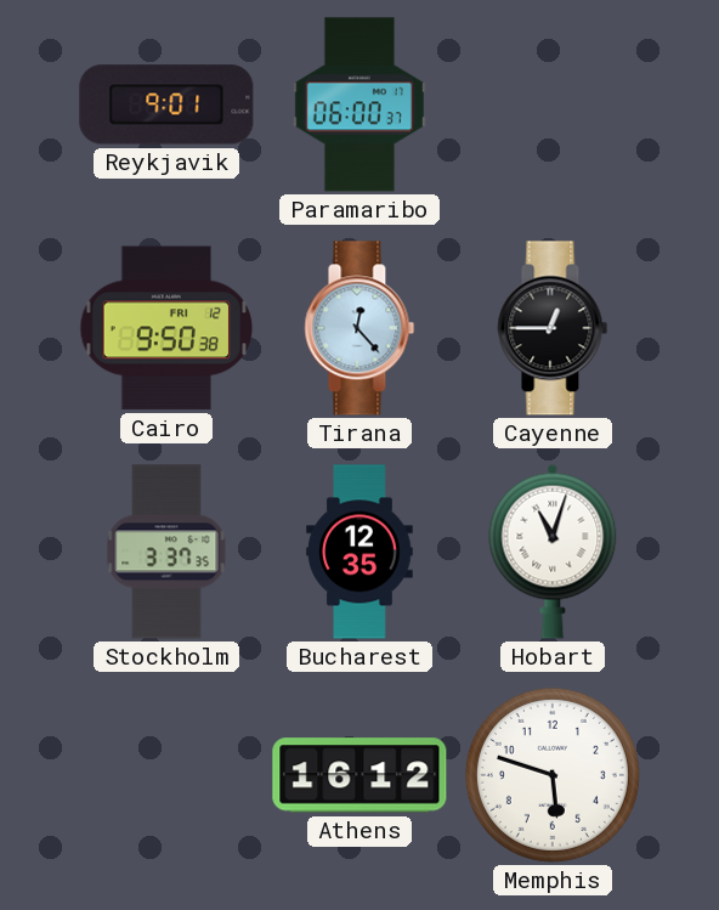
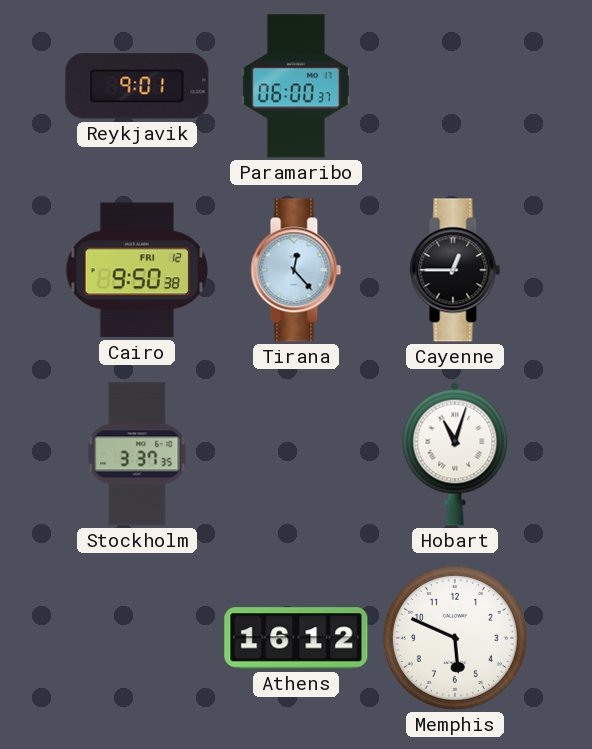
Bucharest: 12:35 -> none
Memphis: 5:48 -> 5:49
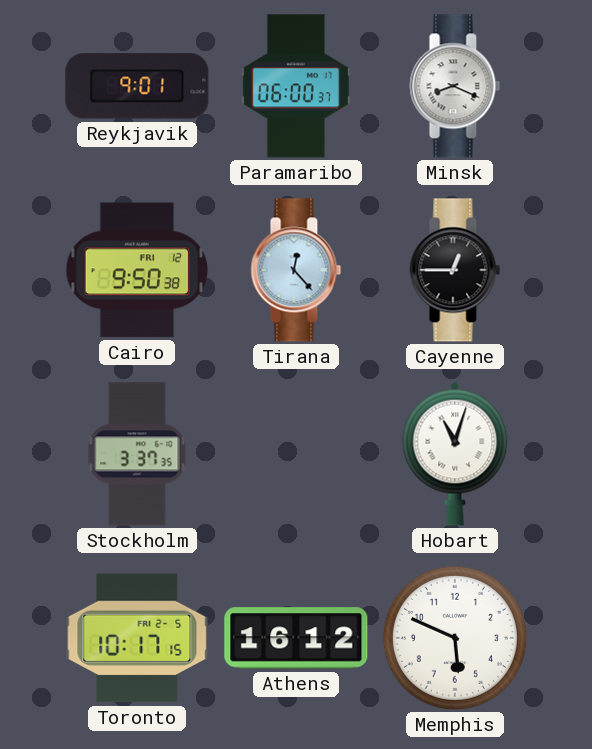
Minsk: none -> 8:19
Toronto: none -> 10:17
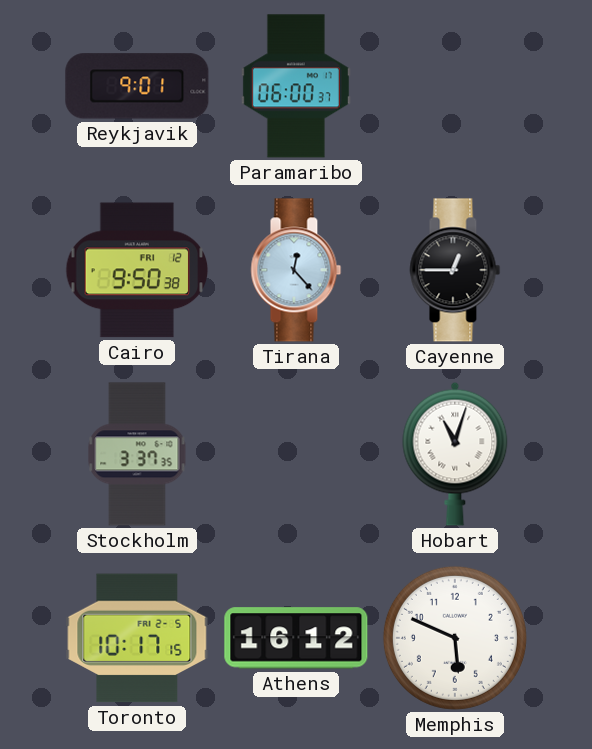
Minsk: 8:19 -> none
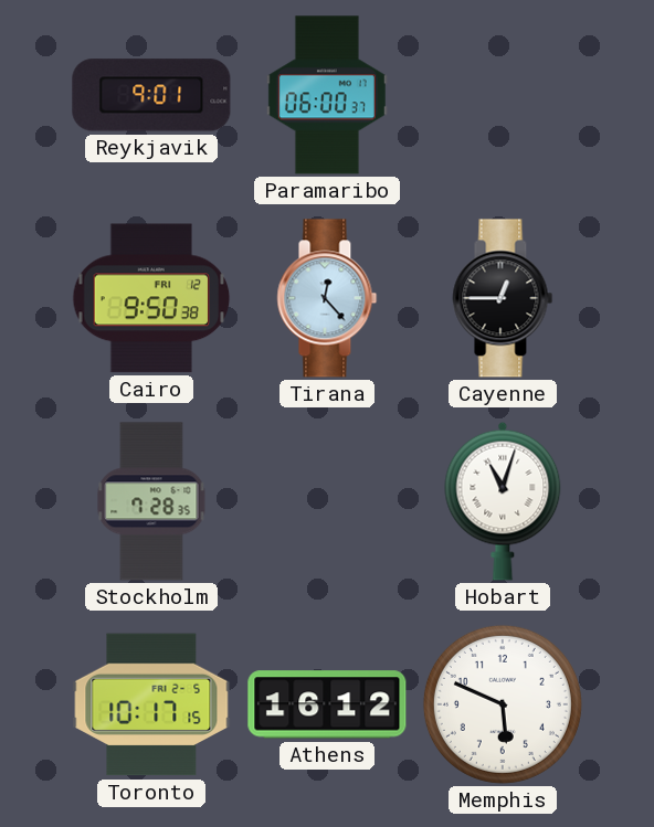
Stockholm: 3:37 -> 7:28
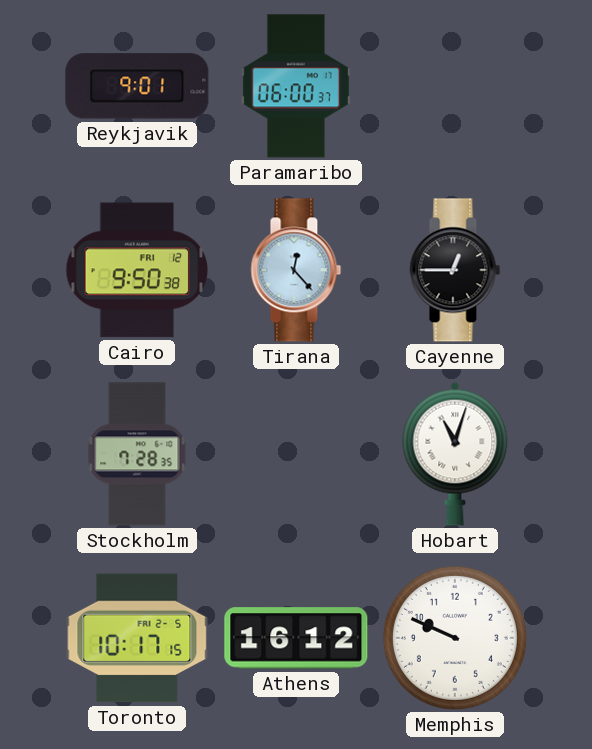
Memphis: 5:49 -> 9:49
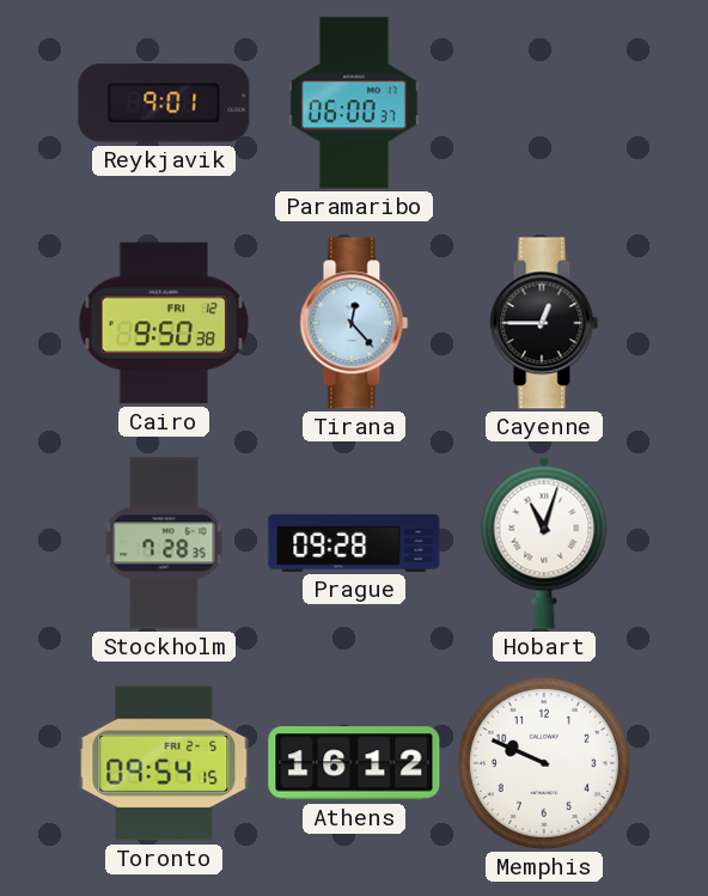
Prague: none -> 09:28
Toronto: 10:17 -> 09:54
